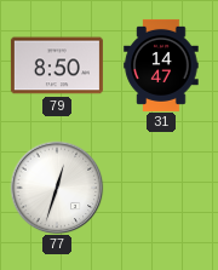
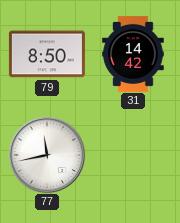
31: 14:47 -> 14:42
77: 12:33 -> 11:43
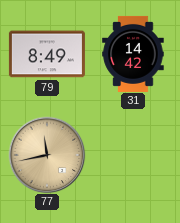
79: 8:50 -> 8:49
77 dial: white -> champagne
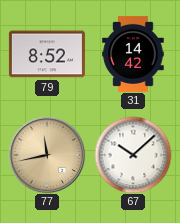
79: 8:49 -> 8:52
67: none -> 10:08
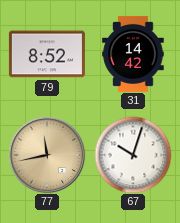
67: 10:08 -> 10:03
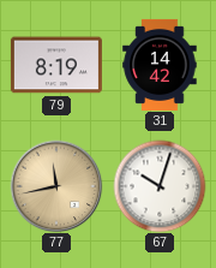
79: 8:52 -> 8:19
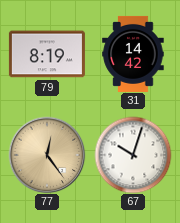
77: 11:43 -> 12:24
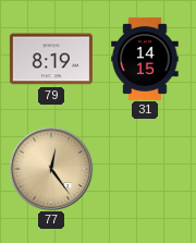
31: 14:42 -> 14:15
67: 10:03 -> none
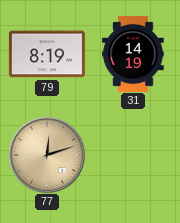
31: 14:15 -> 14:19
77: 12:24 -> 12:12
